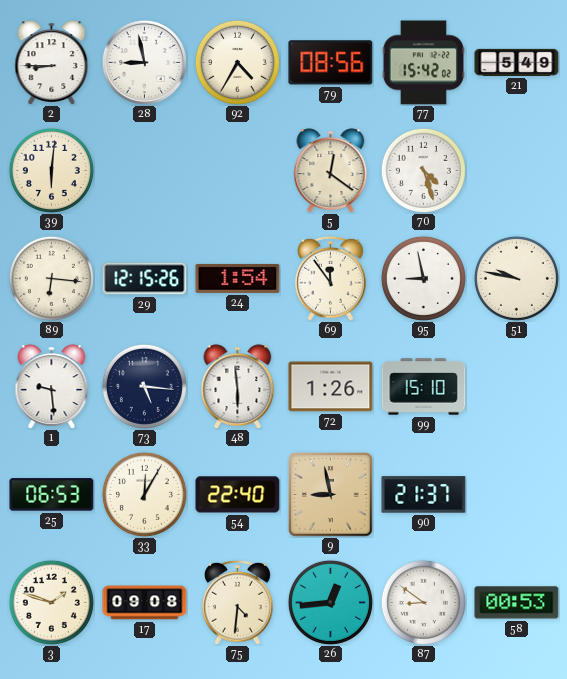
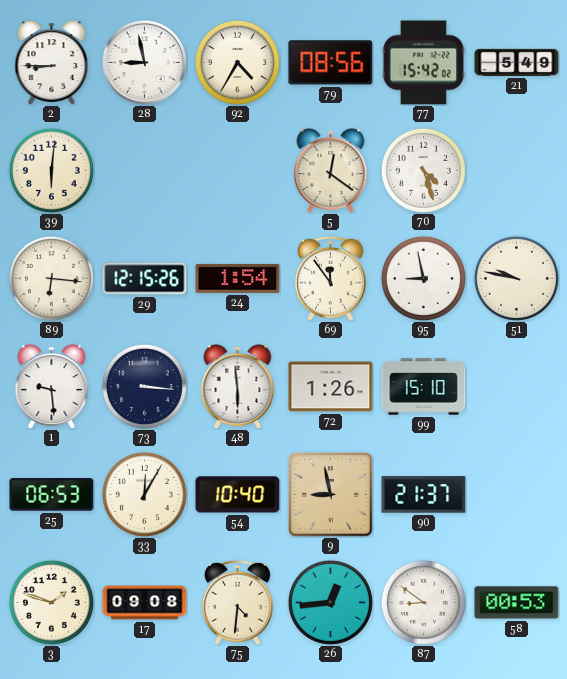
73: 5:16 -> 3:16
54: 22:40 -> 10:40
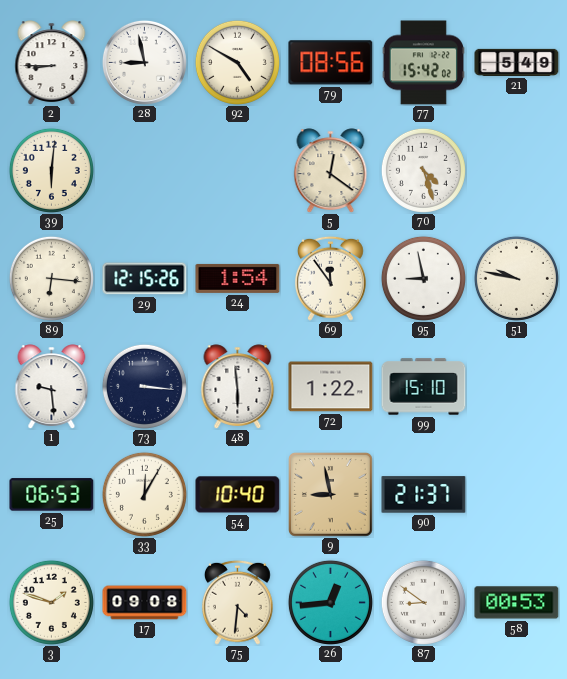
92: 4:35 -> 4:50
72: 1:26 -> 1:22
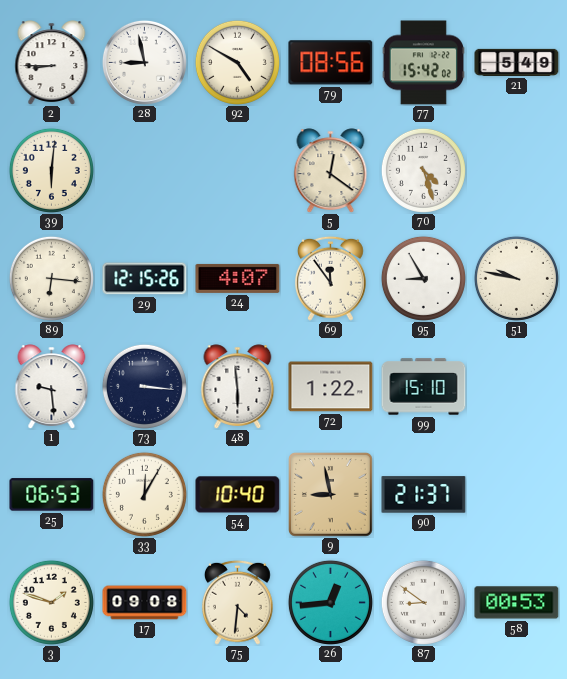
24: 1:54 -> 4:07
95: 8:58 -> 8:55
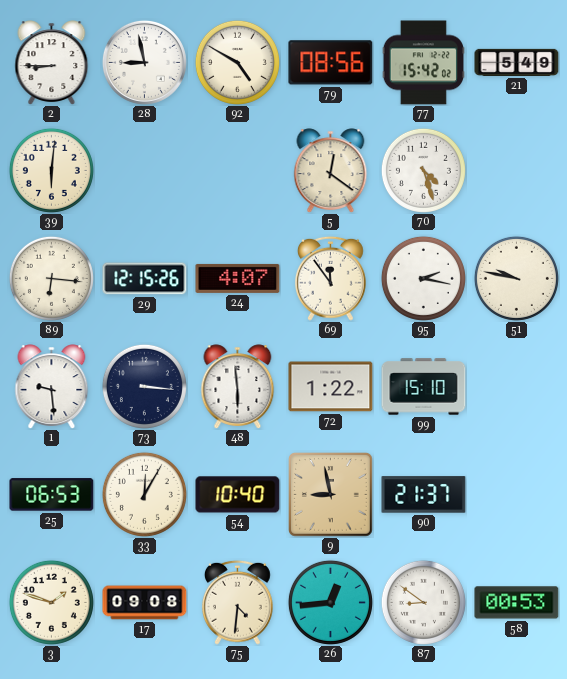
95: 8:55 -> 2:17
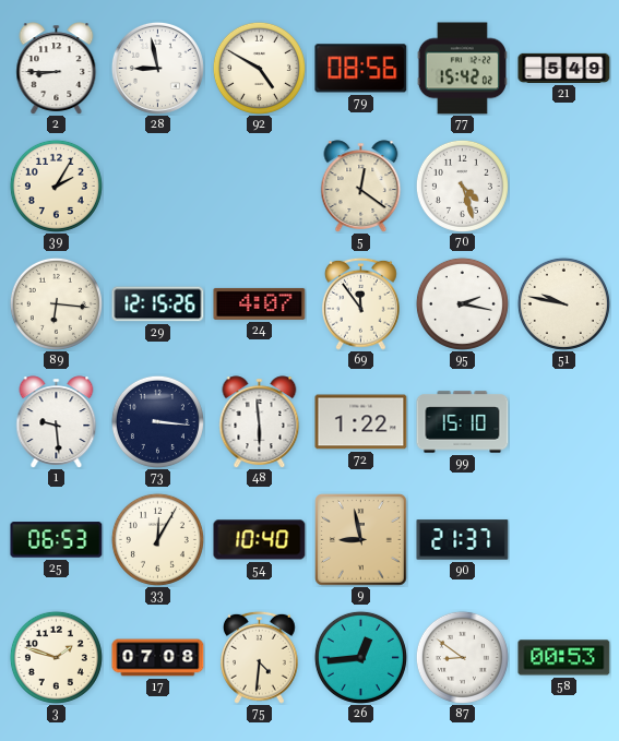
39: 6:01 -> 2:05
17: 09:08 -> 07:08
